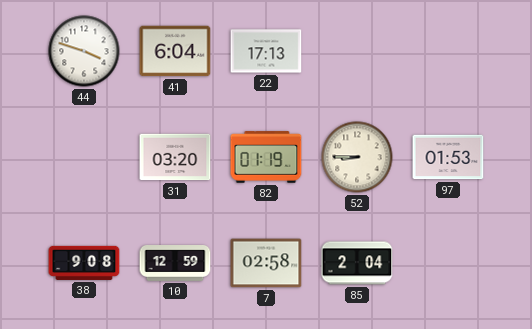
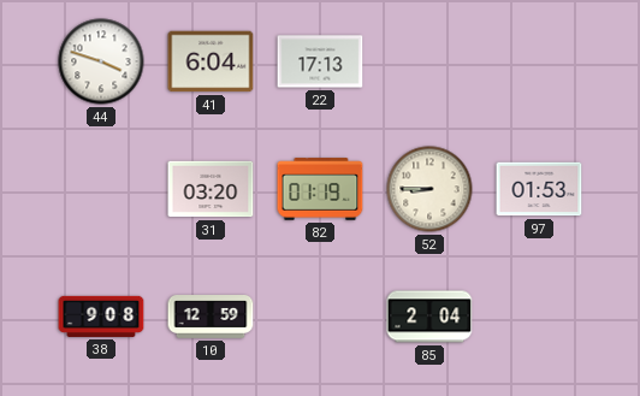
7: 02:58 -> none
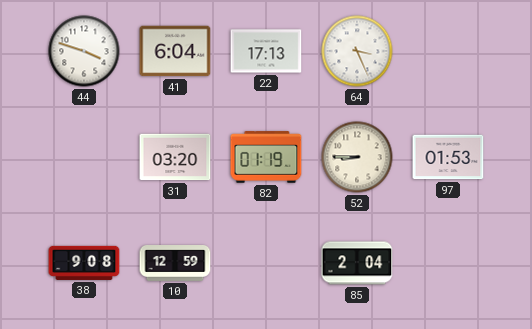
64: none -> 3:26
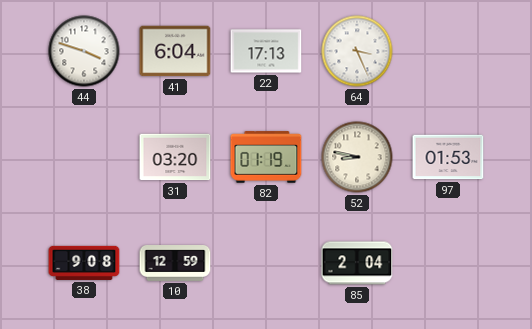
52: 8:45 -> 8:47
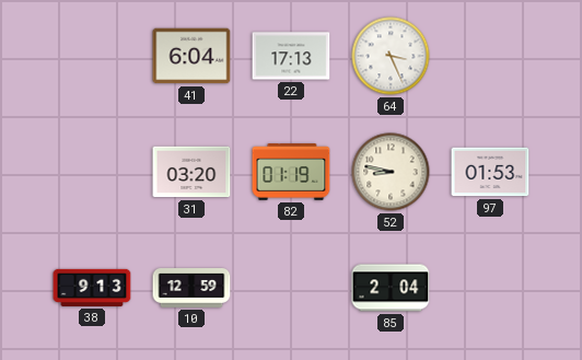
44: 3:48 -> none
38: 9:08 -> 9:13
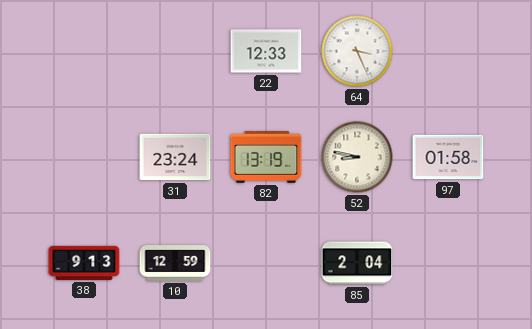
41: 6:04 -> none
22: 17:13 -> 12:33
31: 03:20 -> 23:24
82: 01:19 -> 13:19
97: 01:53 -> 01:58
